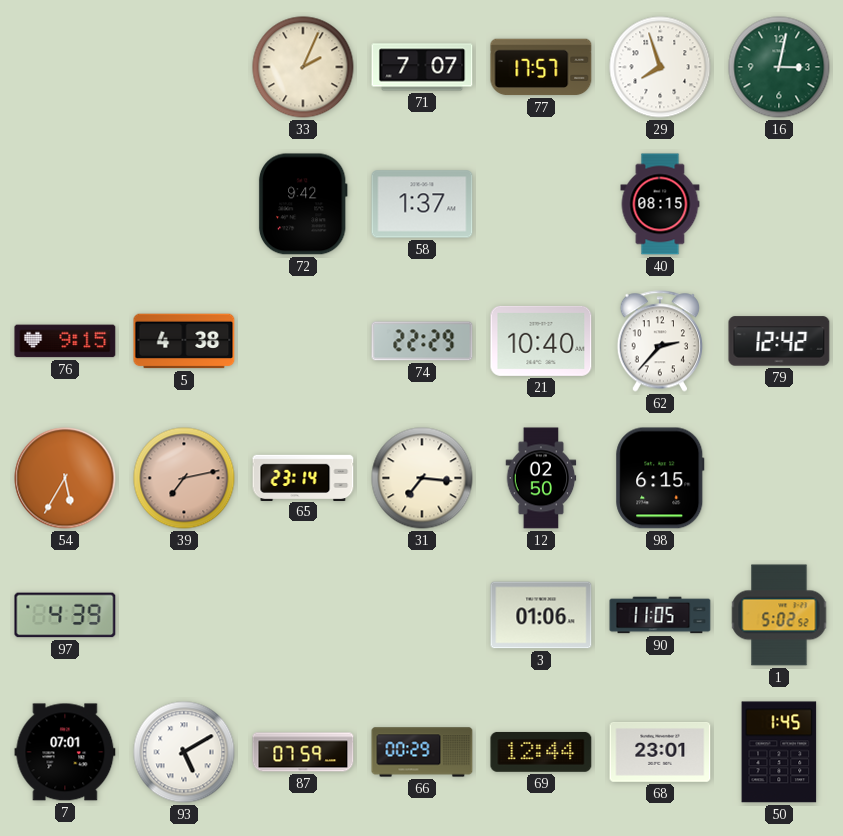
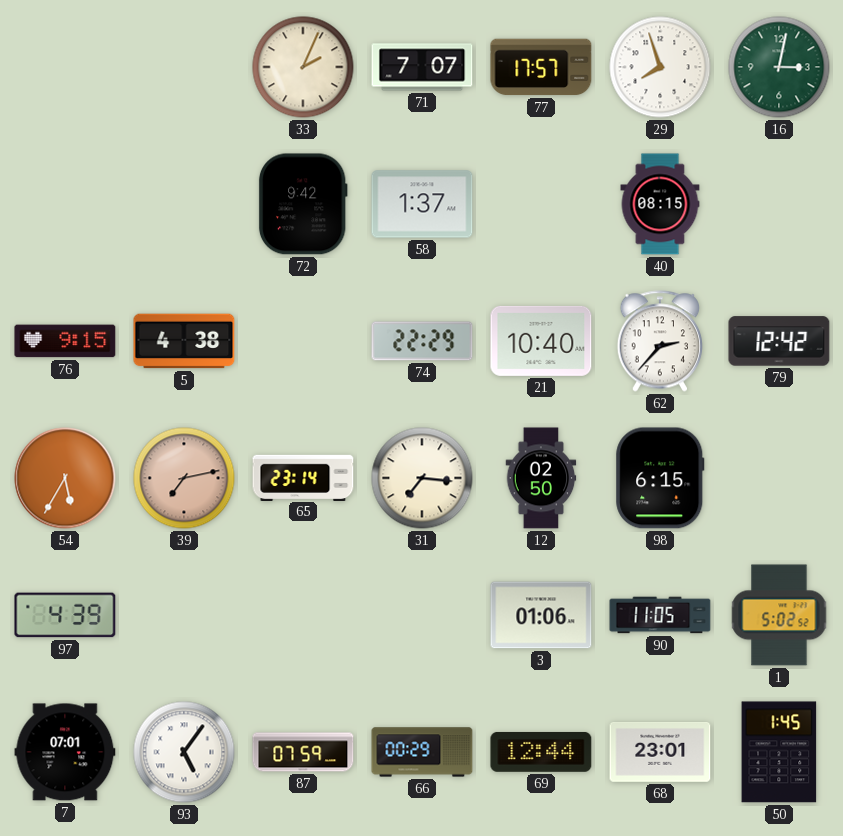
93: 5:10 -> 5:06
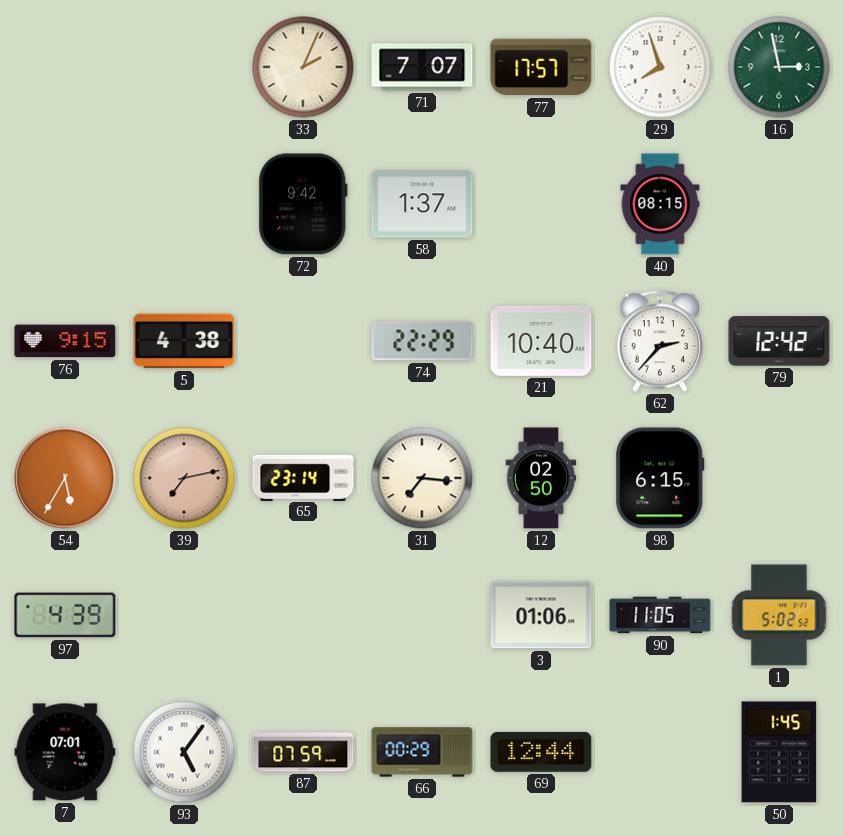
16: 3:02 -> 2:58
68: 23:01 -> none
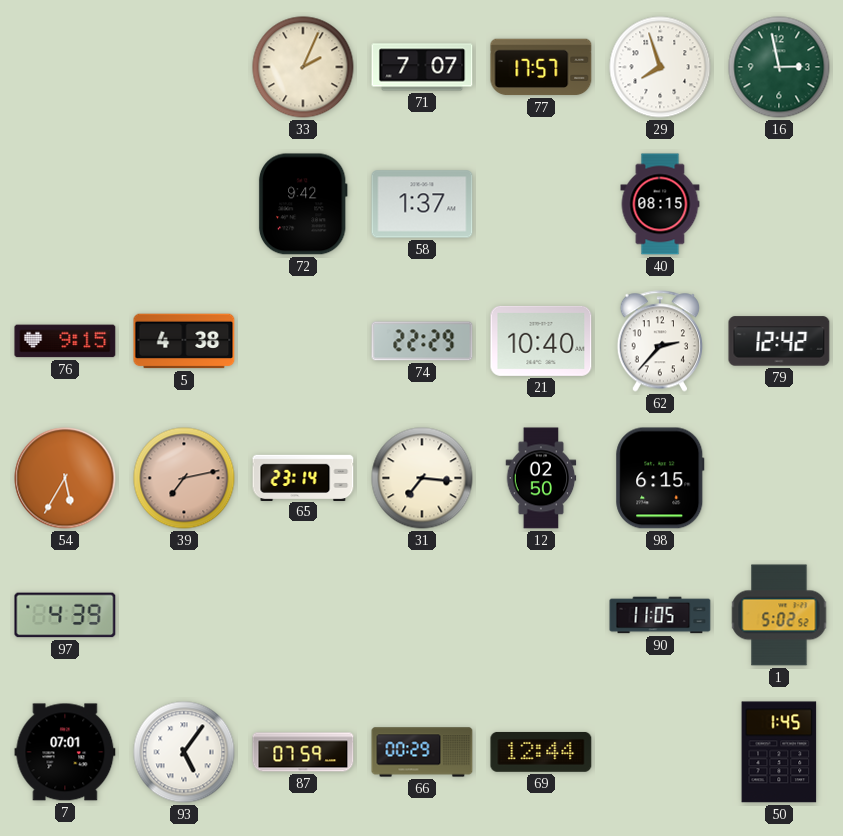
3: 01:06 -> none
